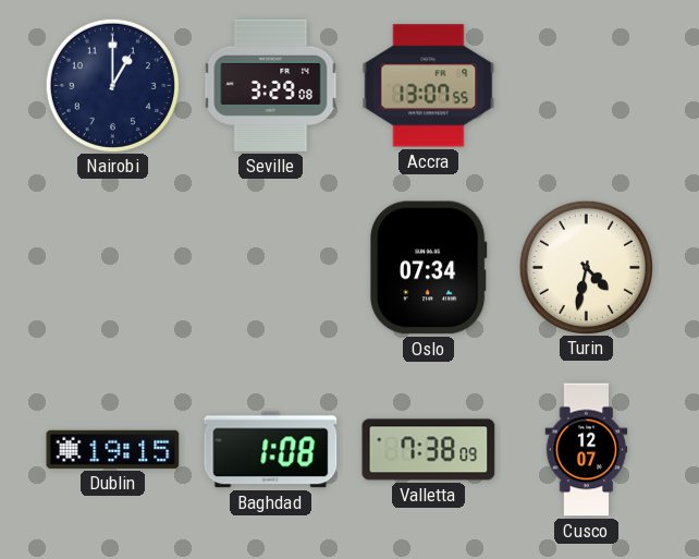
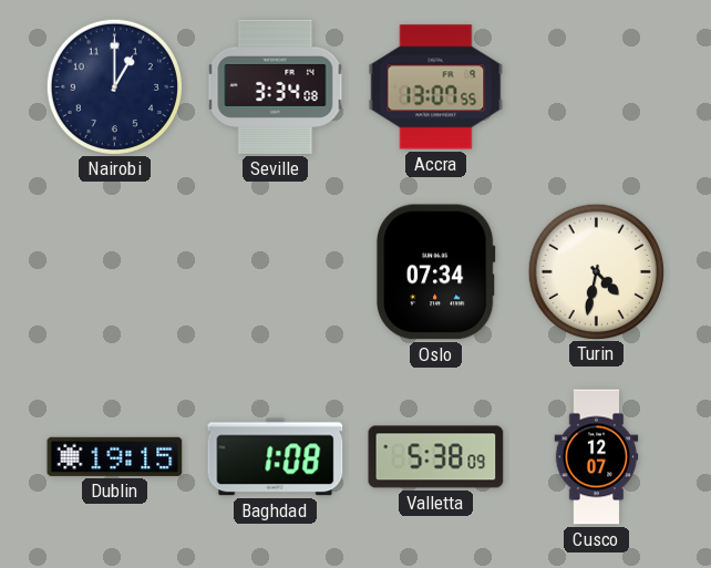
Seville: 3:29 -> 3:34
Valletta: 7:38 -> 5:38
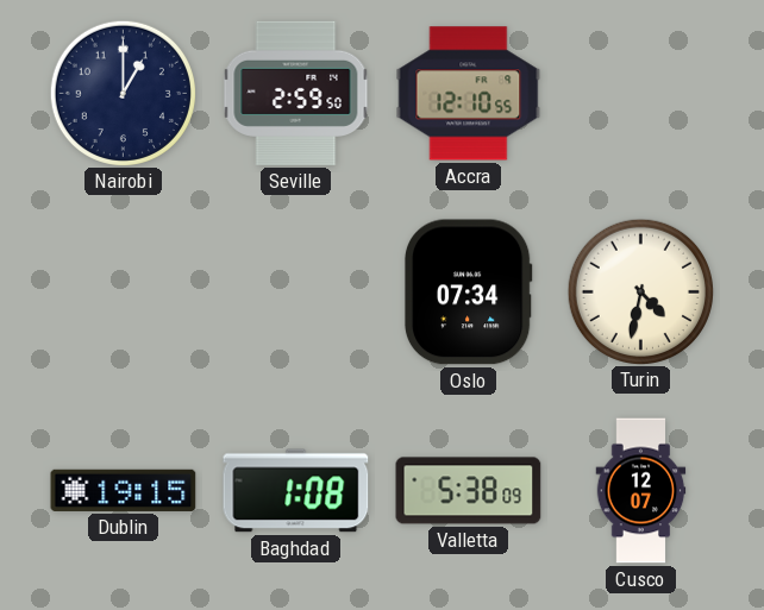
Seville: 3:34 -> 2:59
Accra: 13:07 -> 12:10
